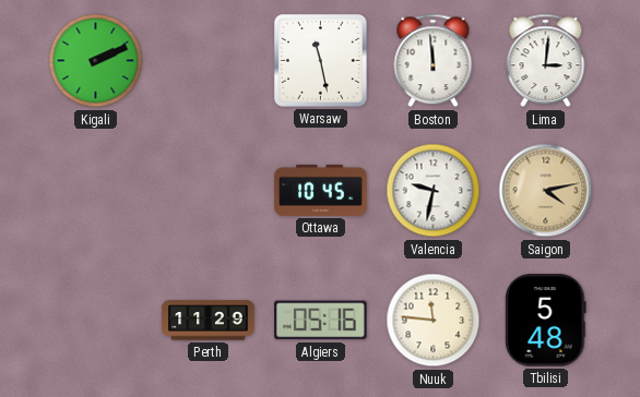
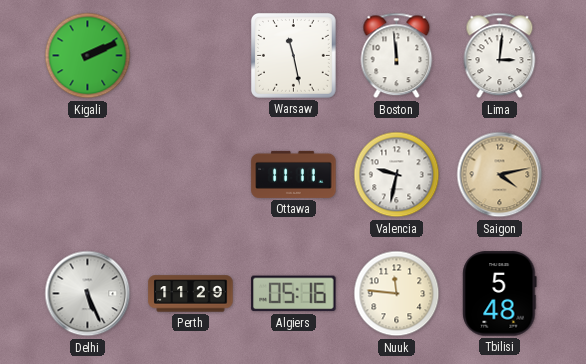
Ottawa: 10:45 -> 11:11
Delhi: none -> 5:26
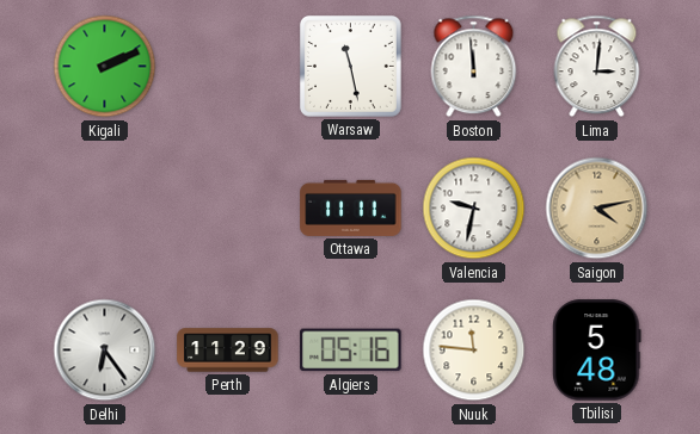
Delhi: 5:26 -> 6:24
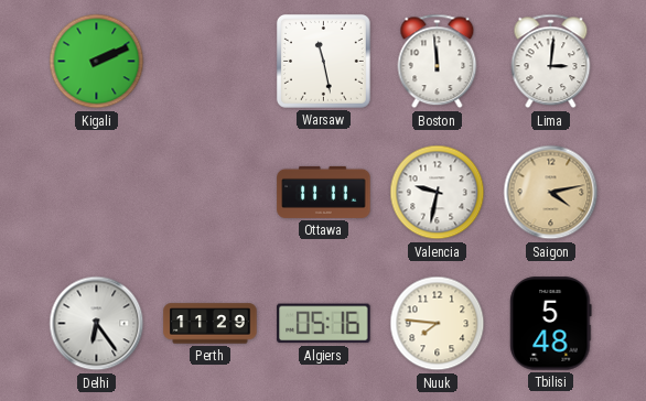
Nuuk: 11:46 -> 7:46
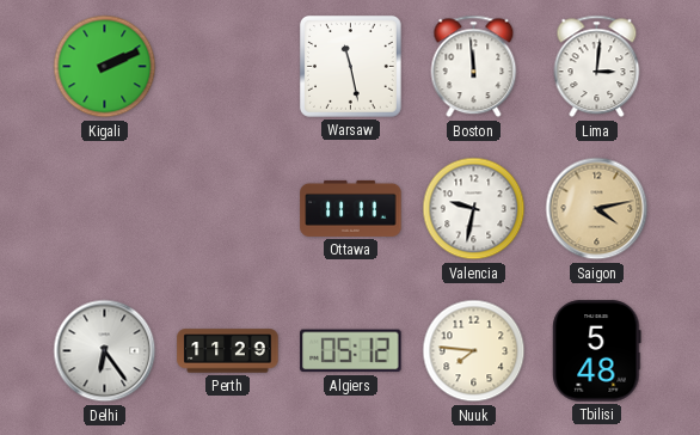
Algiers: 05:16 -> 05:12
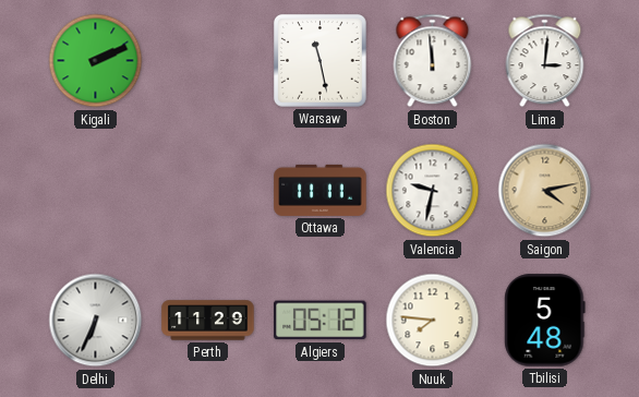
Delhi: 6:24 -> 6:34
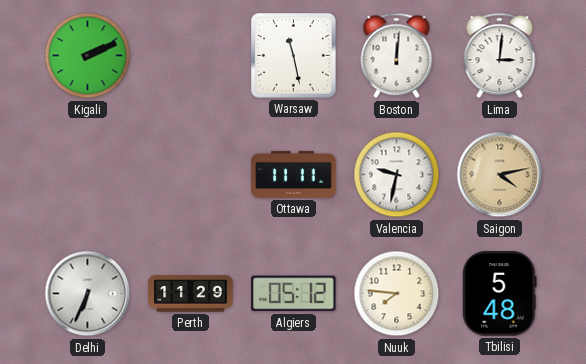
Boston: 11:59 -> 12:01
